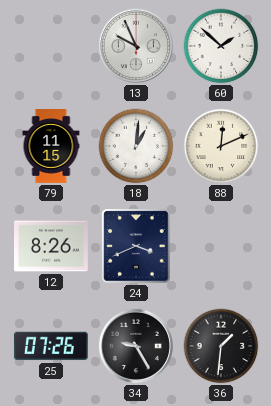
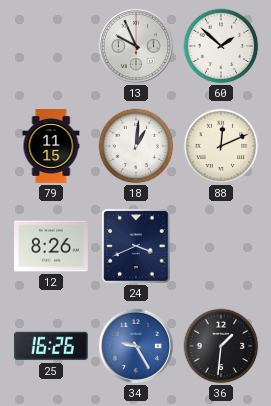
25: 07:26 -> 16:26
34 dial: black -> blue
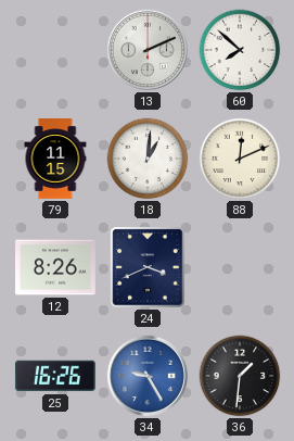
13: 9:56 -> 2:11
60: 1:52 -> 7:52
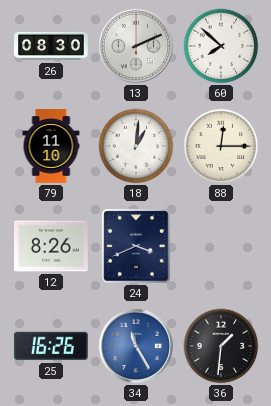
26: none -> 08:30
79: 11:15 -> 11:10
88: 12:11 -> 12:15
34: 9:25 -> 11:25
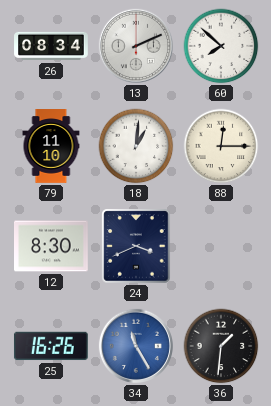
26: 08:30 -> 08:34
12: 8:26 -> 8:30
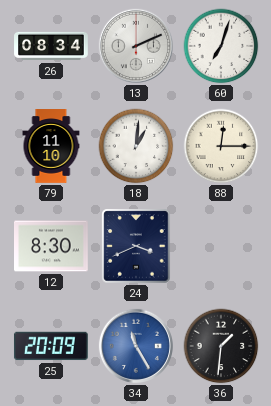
60: 7:52 -> 7:03
25: 16:26 -> 20:09
